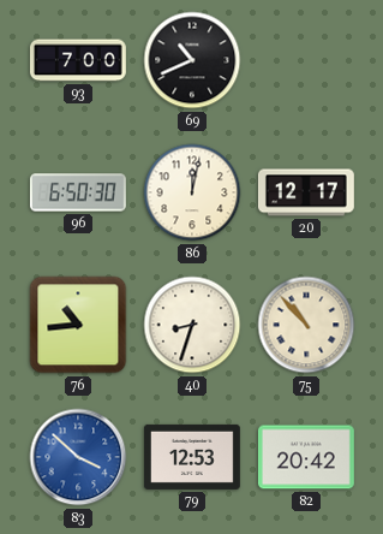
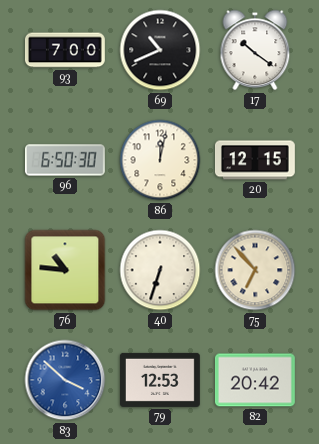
17: none -> 10:21
20: 12:17 -> 12:15
76: 10:44 -> 10:46
40: 8:33 -> 6:33
75: 10:53 -> 6:53
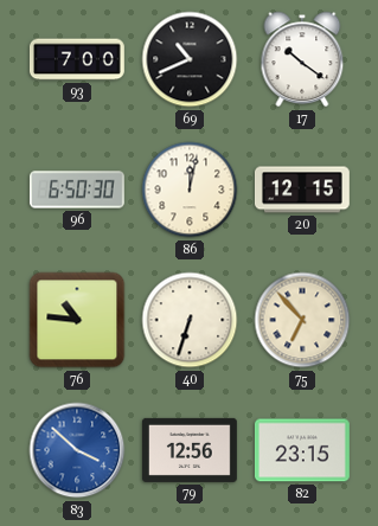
79: 12:53 -> 12:56
82: 20:42 -> 23:15
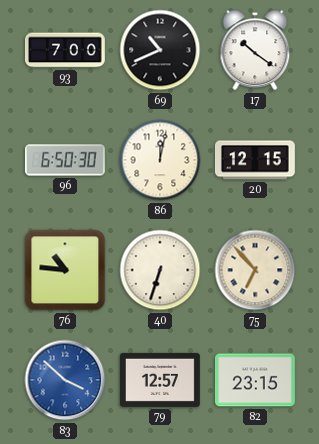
79: 12:56 -> 12:57
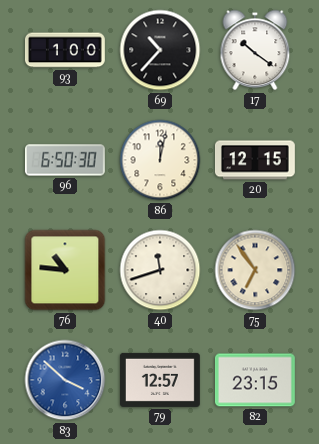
93: 7:00 -> 1:00
69: 10:41 -> 10:37
40: 6:33 -> 11:42
75: 6:53 -> 6:54
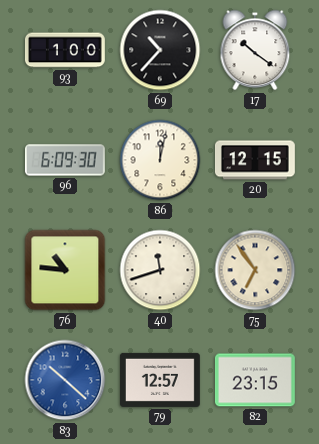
96: 6:50 -> 6:09
83: 3:52 -> 10:22
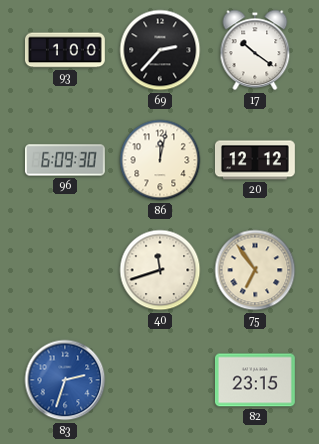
69: 10:37 -> 2:37
20: 12:15 -> 12:12
76: 10:46 -> none
83: 10:22 -> 2:33
79: 12:57 -> none
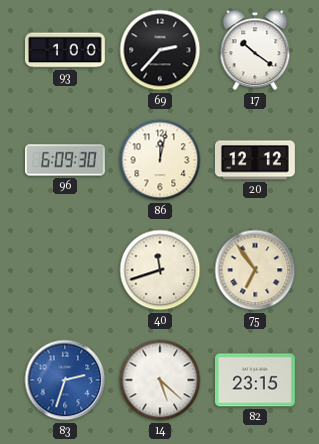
14: none -> 5:22
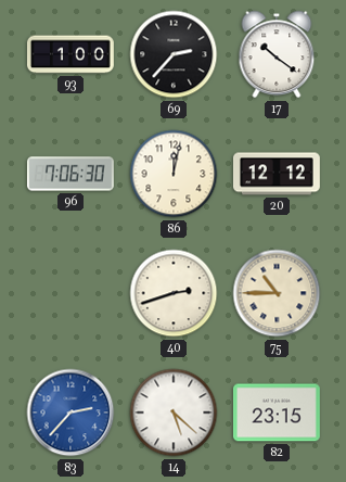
96: 6:09 -> 7:06
40: 11:42 -> 2:42
75: 6:54 -> 10:45
83: 2:33 -> 2:37
